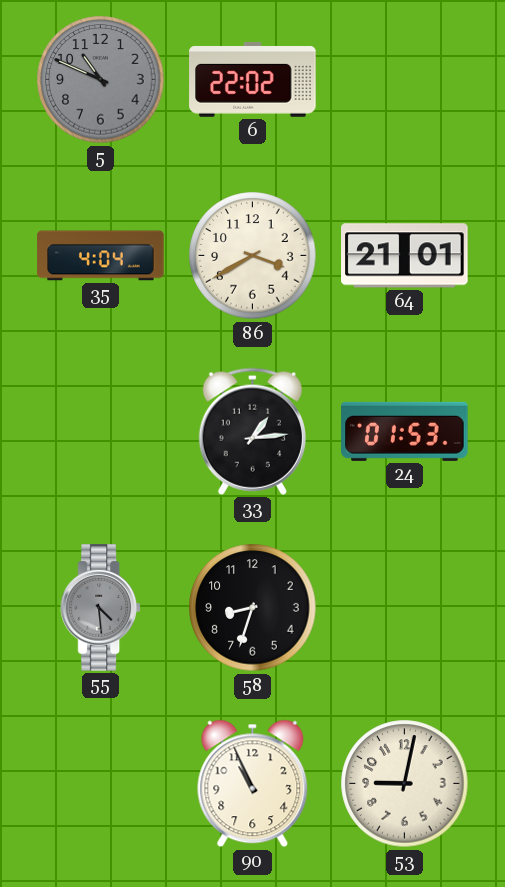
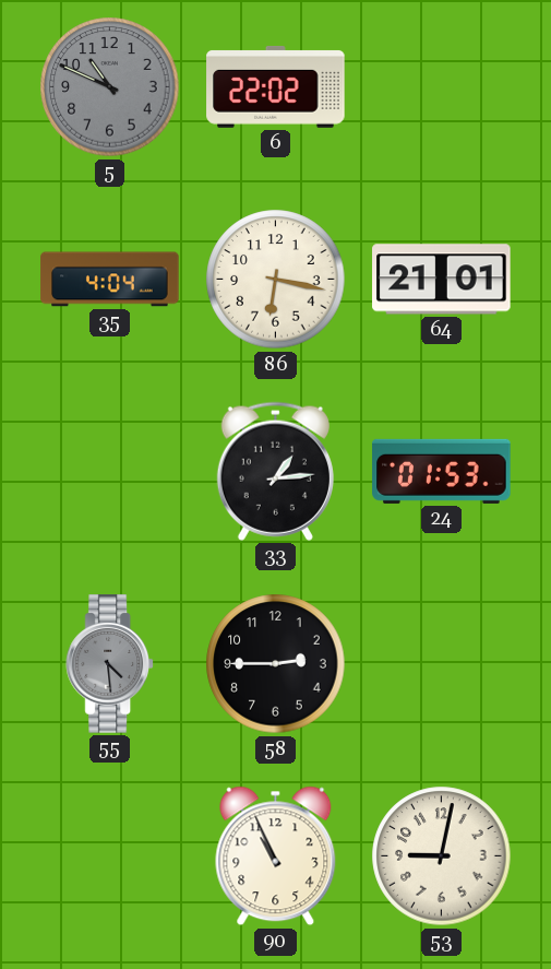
86: 3:40 -> 6:17
58: 8:33 -> 2:45
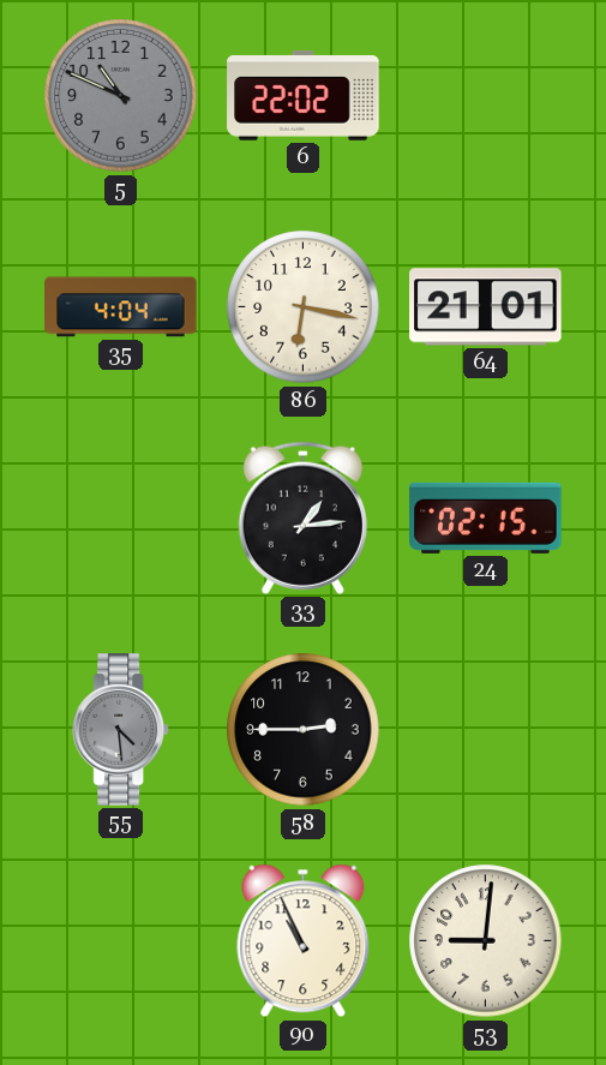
24: 01:53 -> 02:15
53: 9:02 -> 9:01
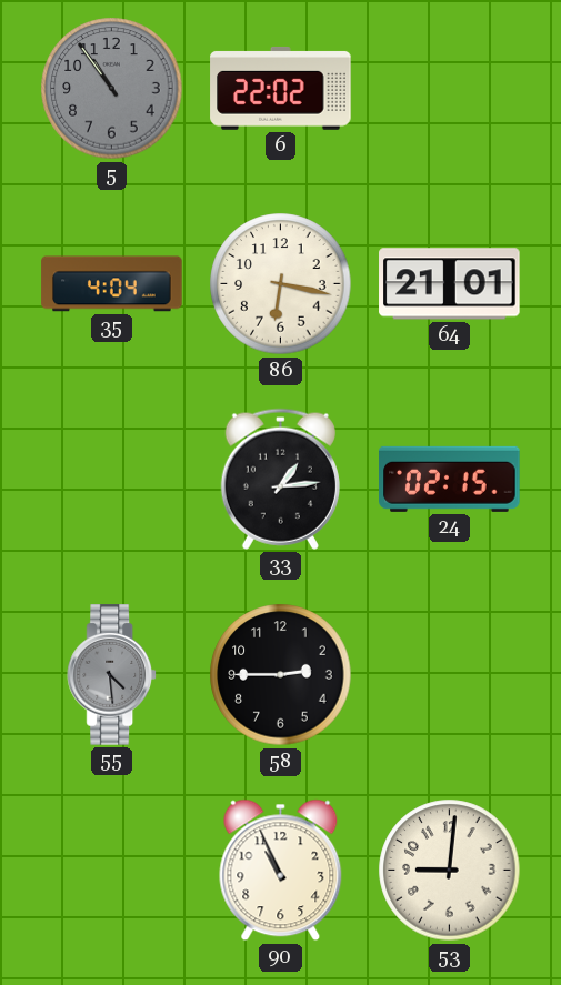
5: 10:49 -> 10:54
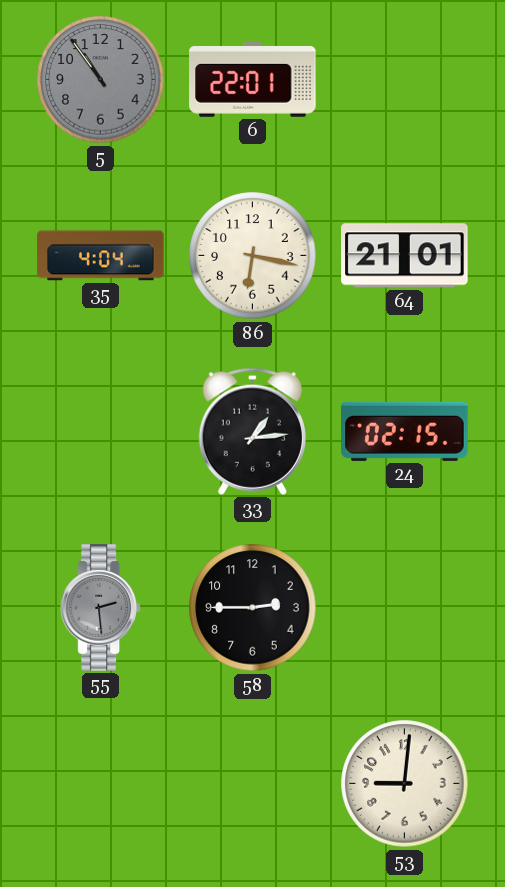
6: 22:02 -> 22:01
55: 4:29 -> 2:29
90: 10:56 -> none
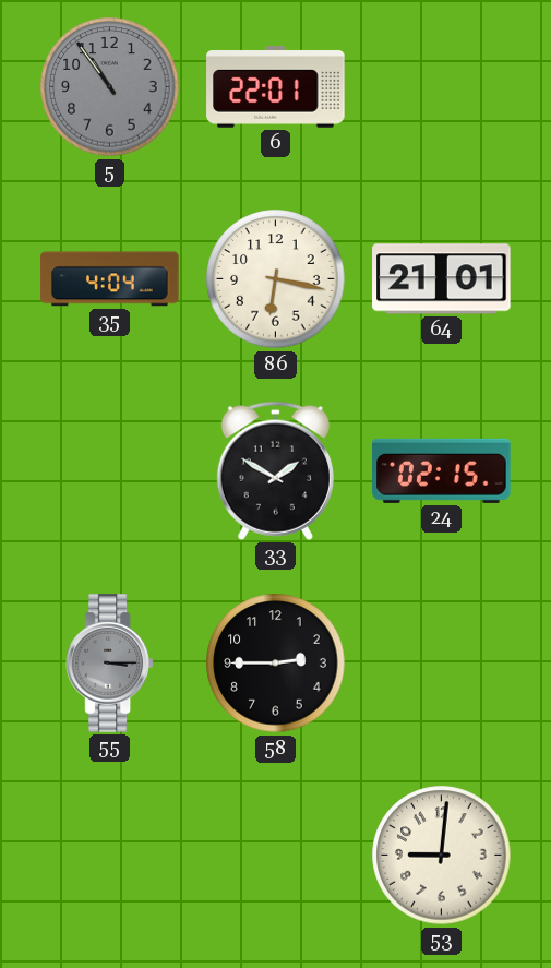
33: 1:14 -> 1:50
55: 2:29 -> 3:15
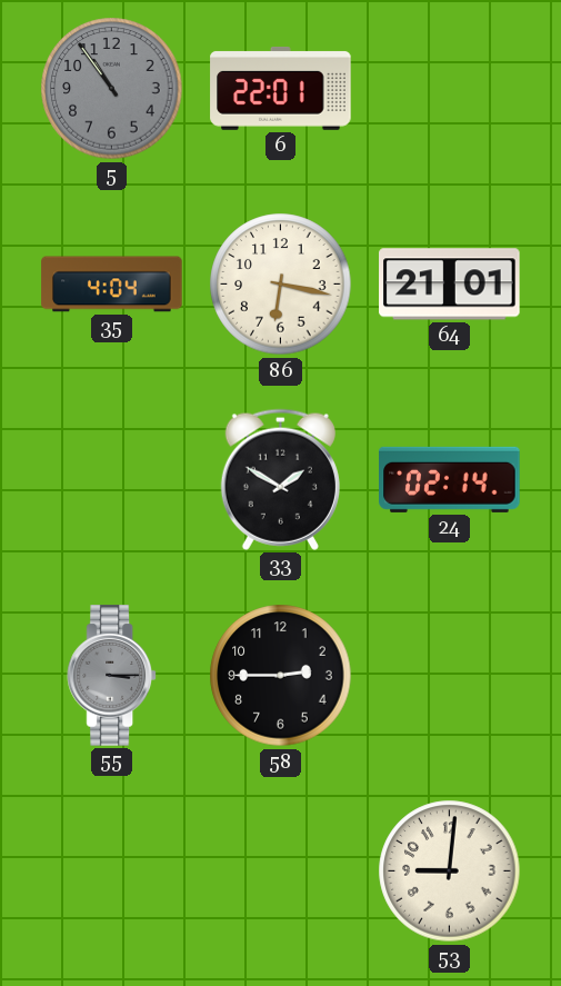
24: 02:15 -> 02:14
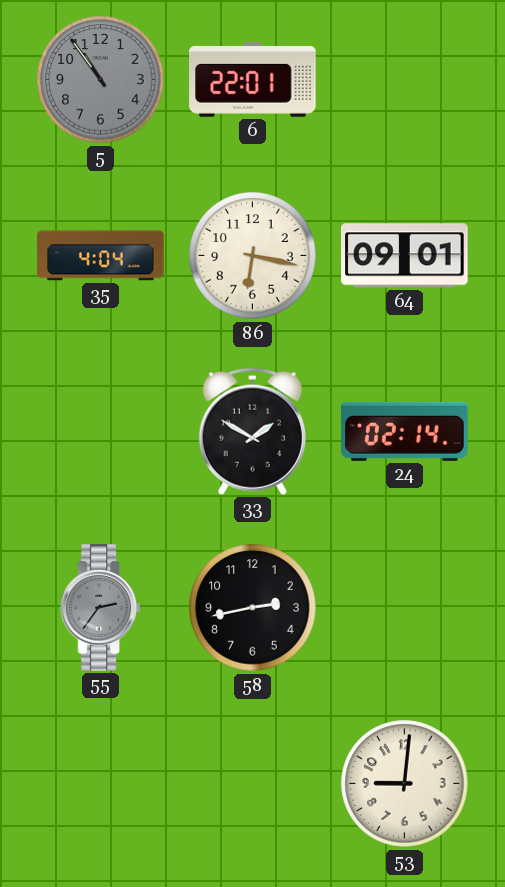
64: 21:01 -> 09:01
55: 3:15 -> 2:36
58: 2:45 -> 2:43
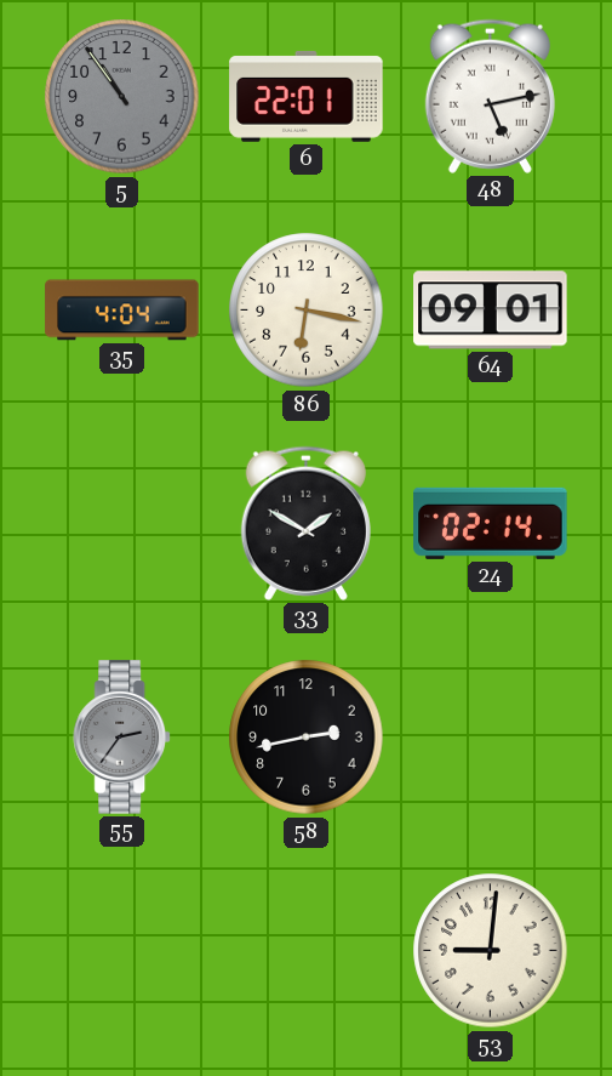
48: none -> 5:13
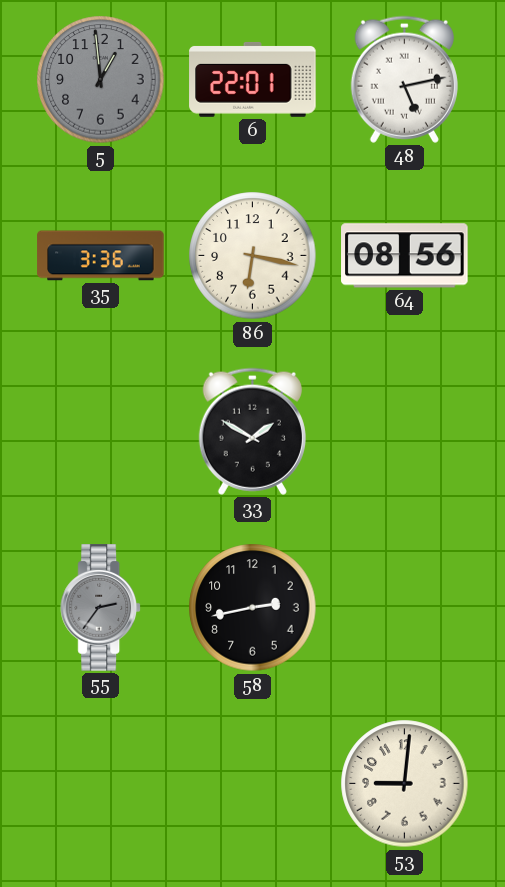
5: 10:54 -> 12:59
35: 4:04 -> 3:36
64: 09:01 -> 08:56
24: 02:14 -> none
